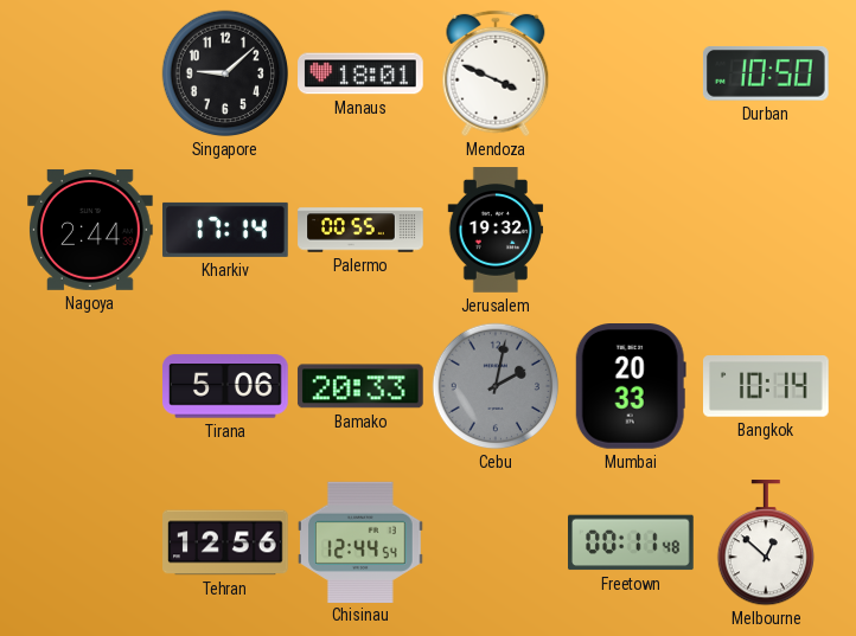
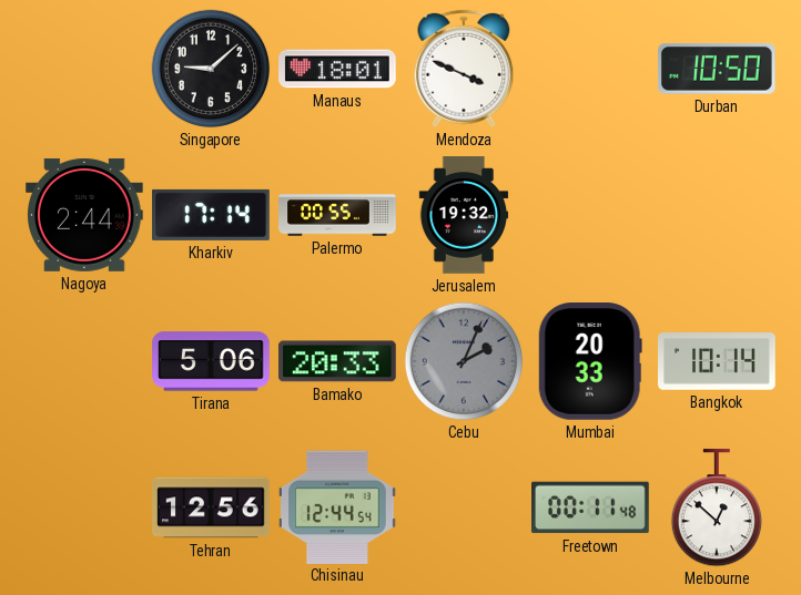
Cebu: 2:02 -> 2:04
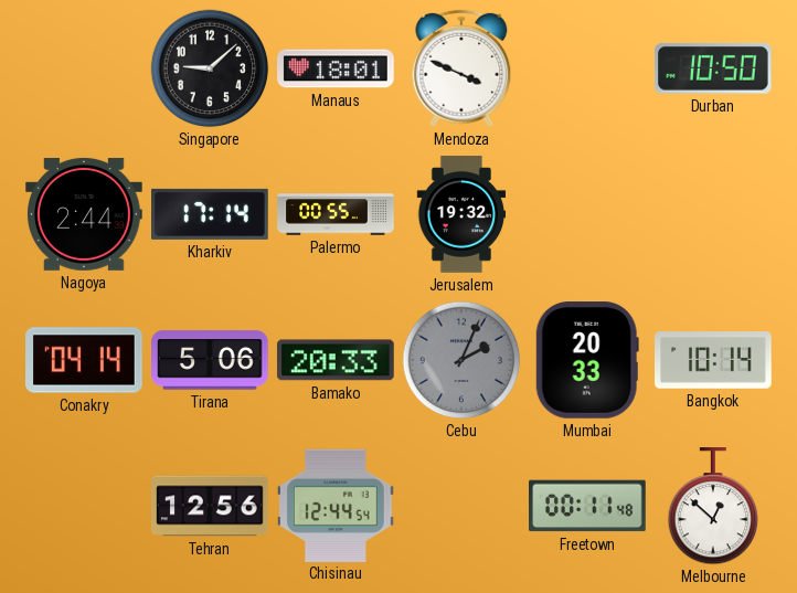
Conakry: none -> 04:14
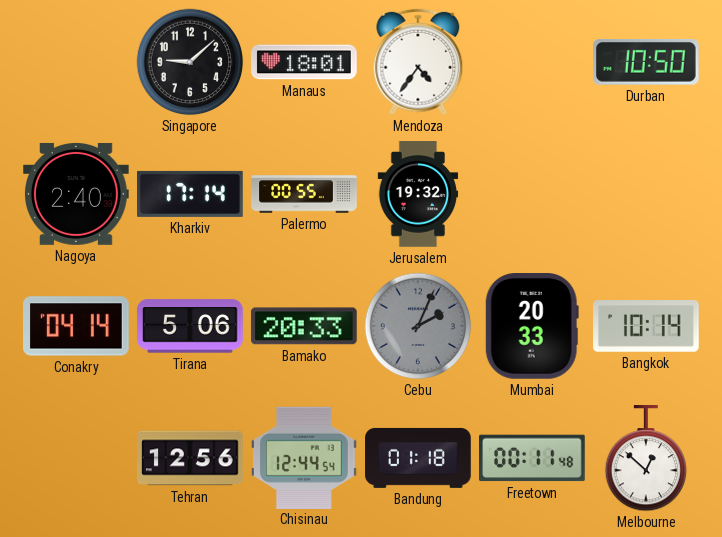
Mendoza: 3:49 -> 4:36
Nagoya: 2:44 -> 2:40
Bandung: none -> 01:18
